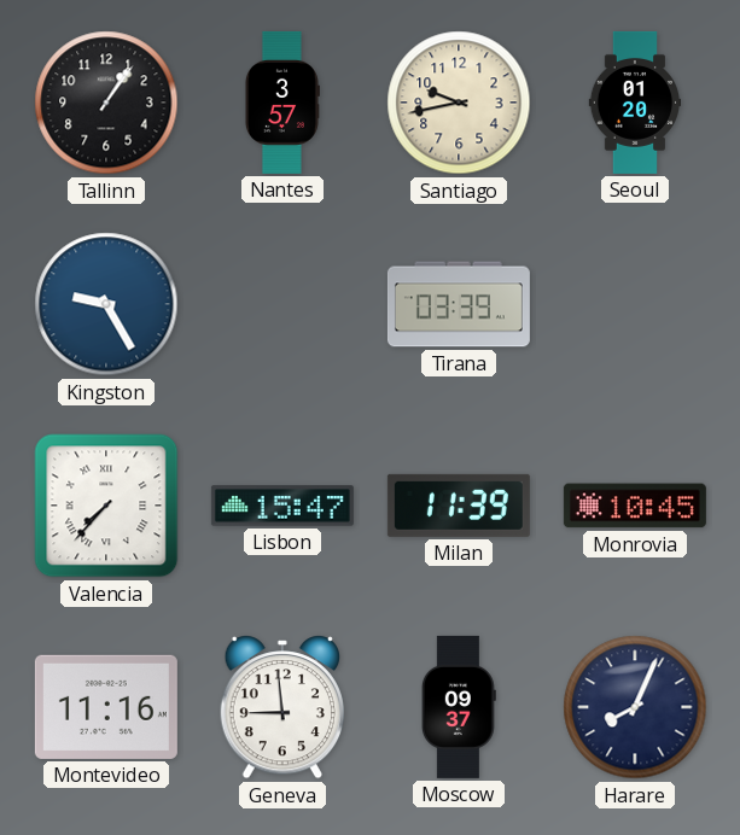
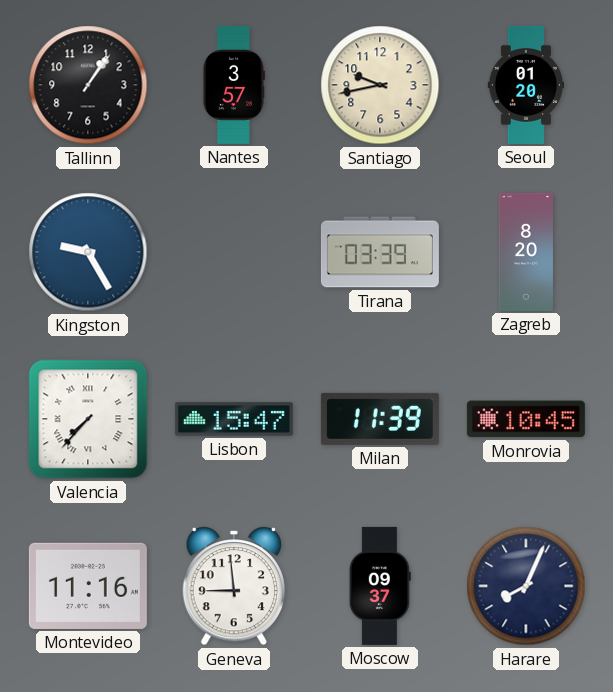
Zagreb: none -> 8:20
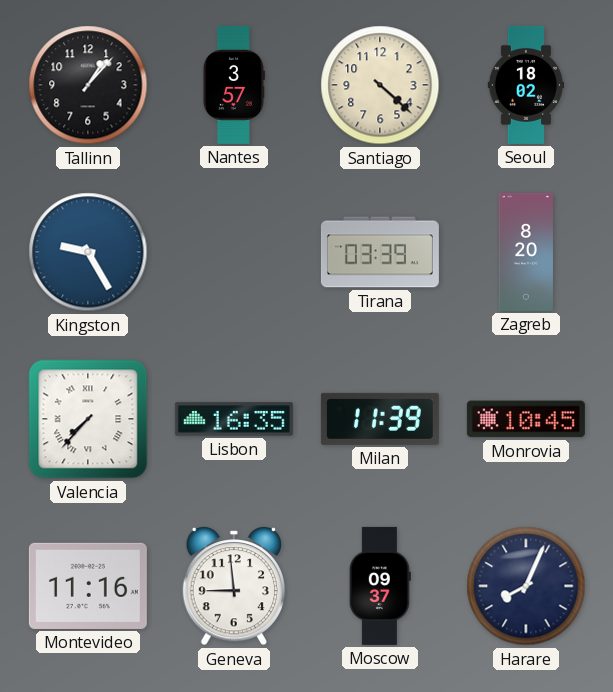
Tallinn: 1:06 -> 1:07
Santiago: 9:43 -> 4:22
Seoul: 01:20 -> 18:02
Lisbon: 15:47 -> 16:35
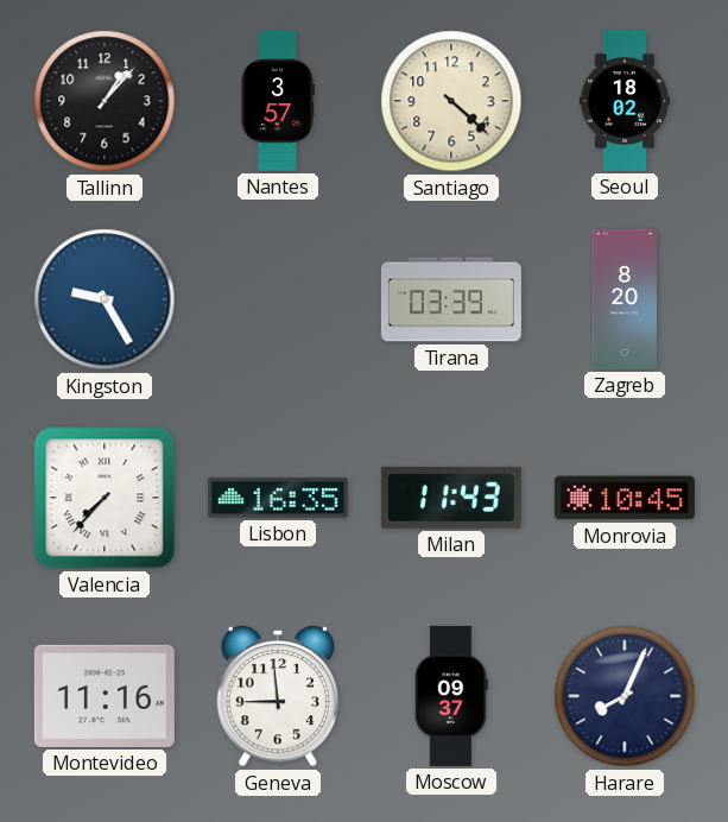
Milan: 11:39 -> 11:43
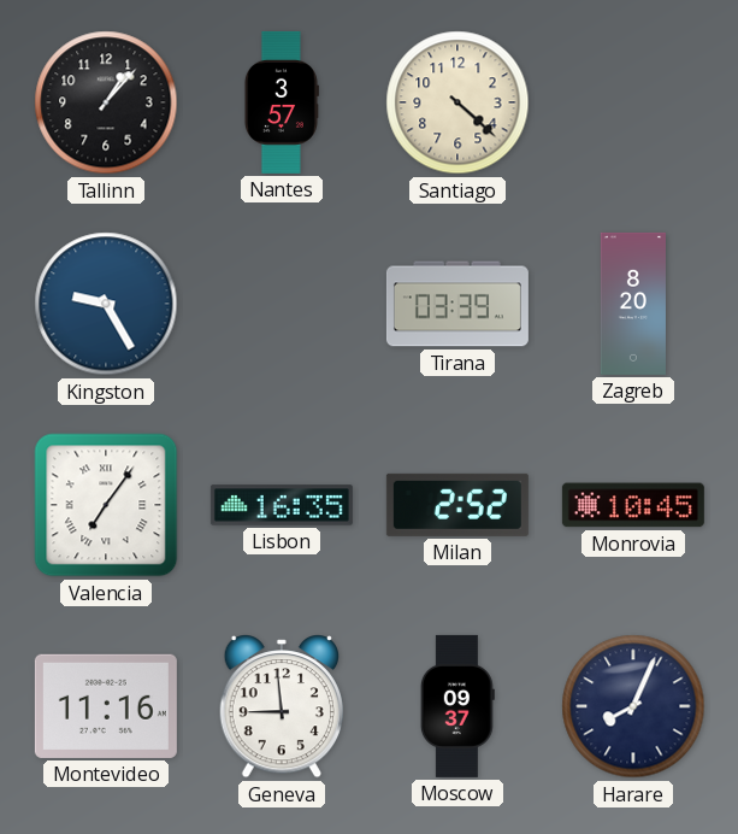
Seoul: 18:02 -> none
Valencia: 7:37 -> 7:06
Milan: 11:43 -> 2:52
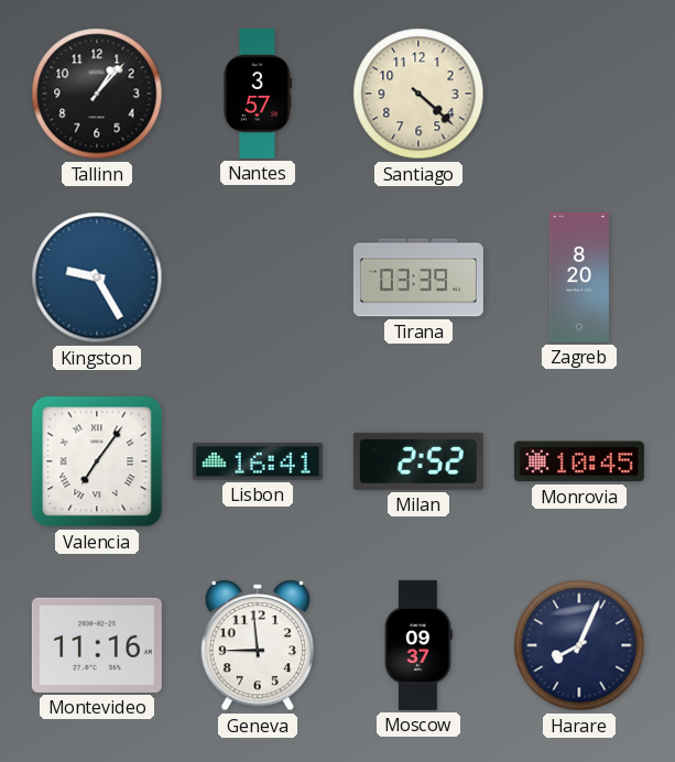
Lisbon: 16:35 -> 16:41
